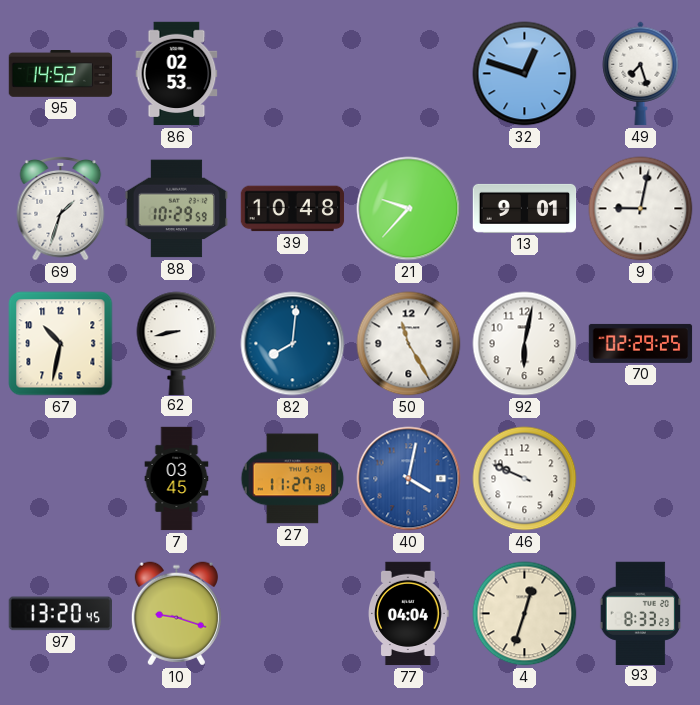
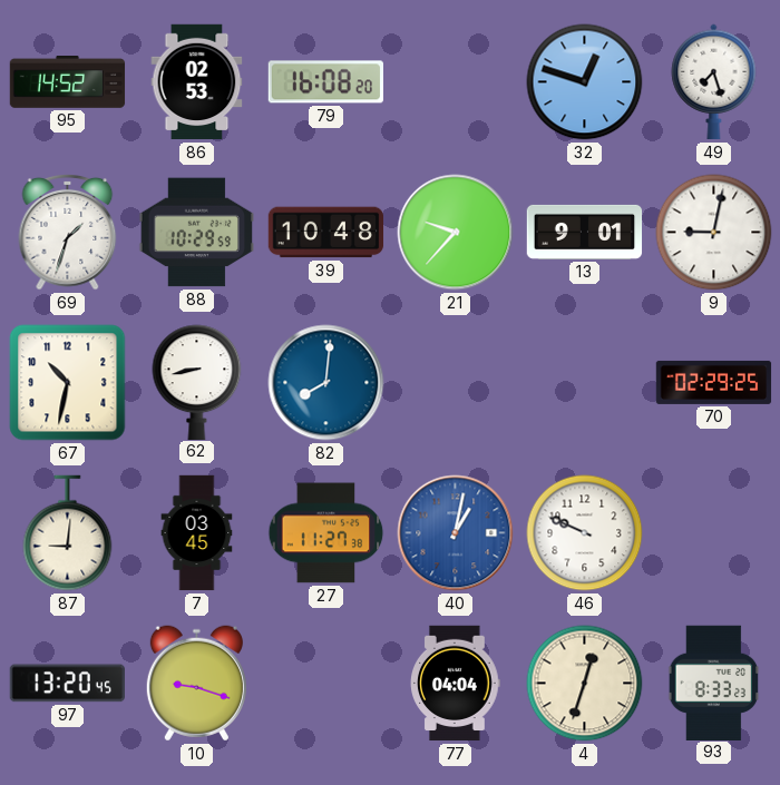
79: none -> 16:08
50: 11:25 -> none
92: 6:02 -> none
87: none -> 9:01
40: 4:02 -> 1:02
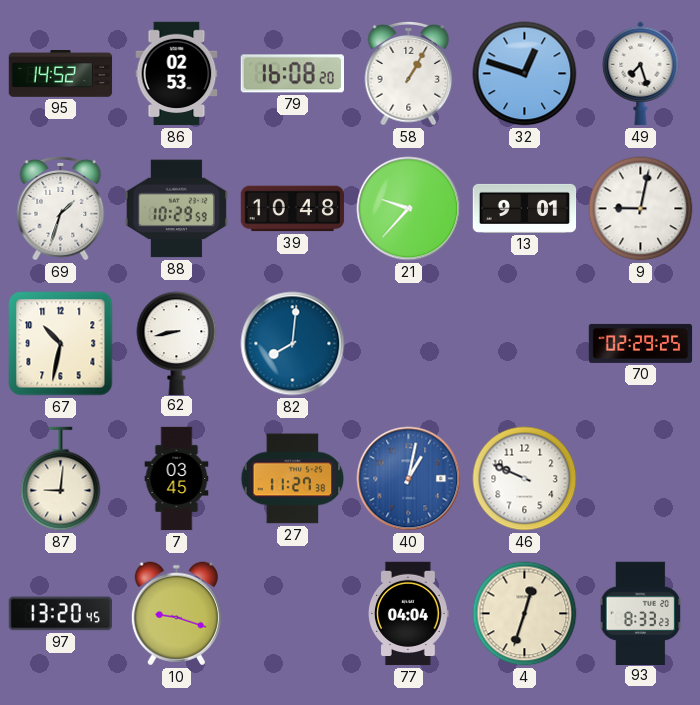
58: none -> 1:05
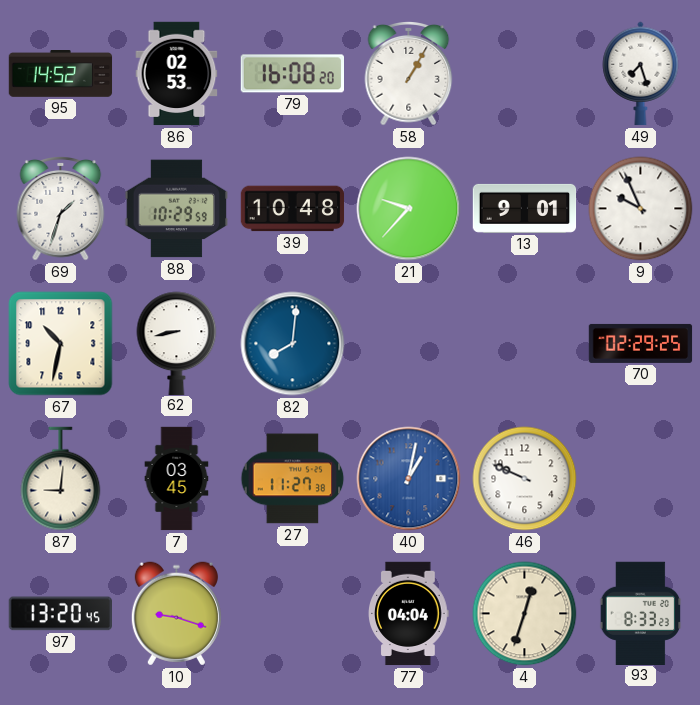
32: 12:48 -> none
9: 9:02 -> 9:56
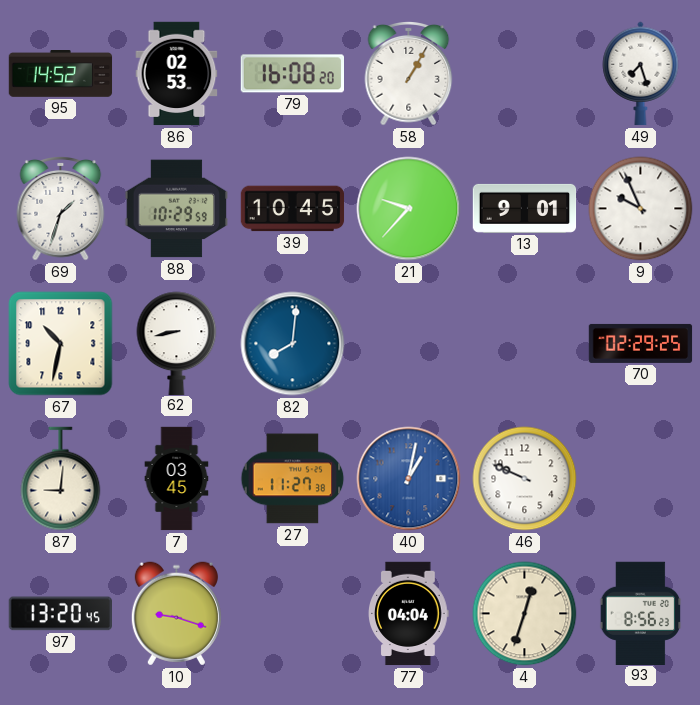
39: 10:48 -> 10:45
93: 8:33 -> 8:56
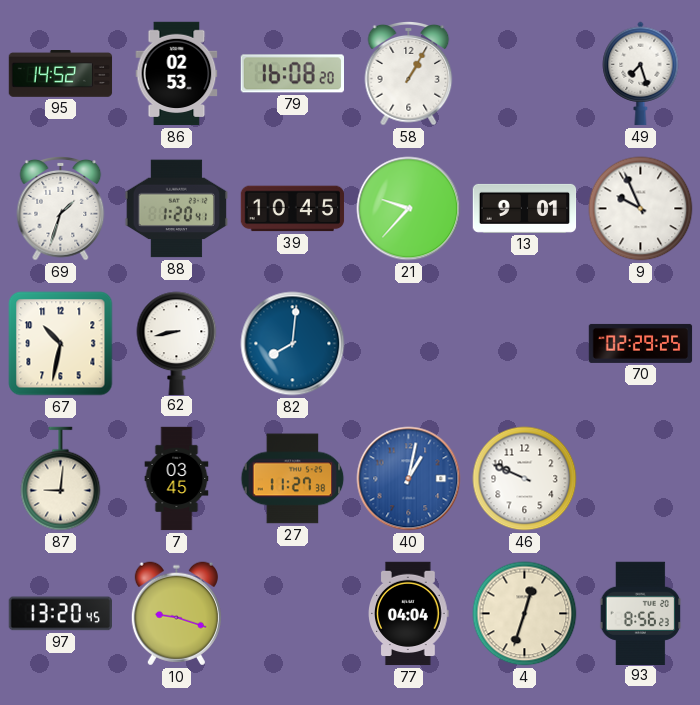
88: 10:29 -> 1:20
